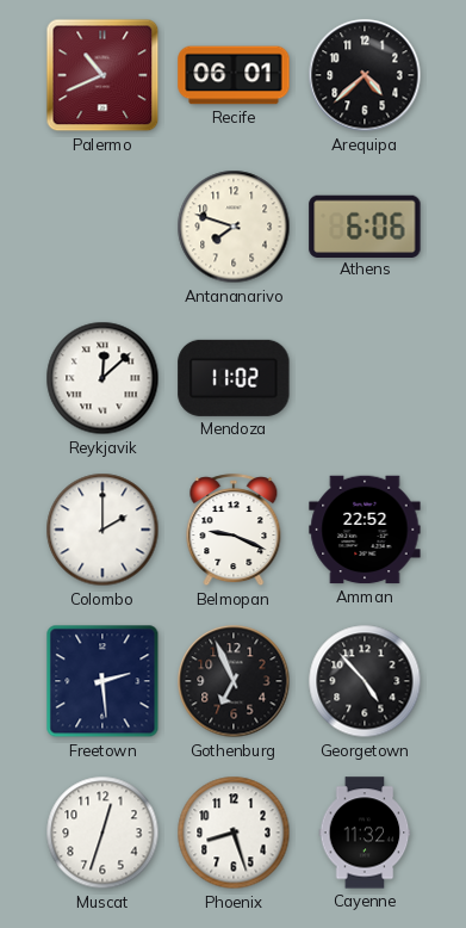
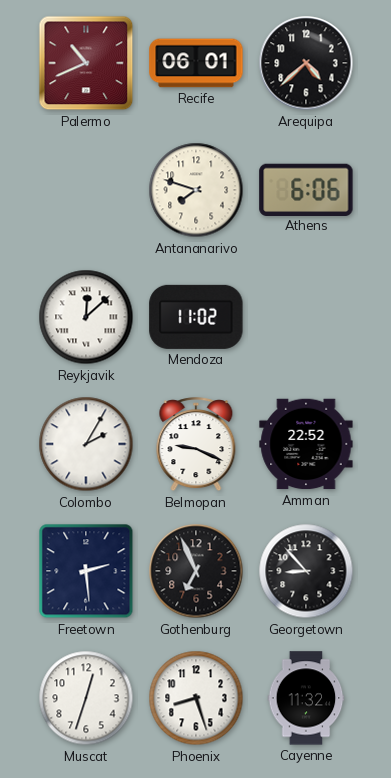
Colombo: 2:00 -> 2:05
Georgetown: 4:53 -> 8:53
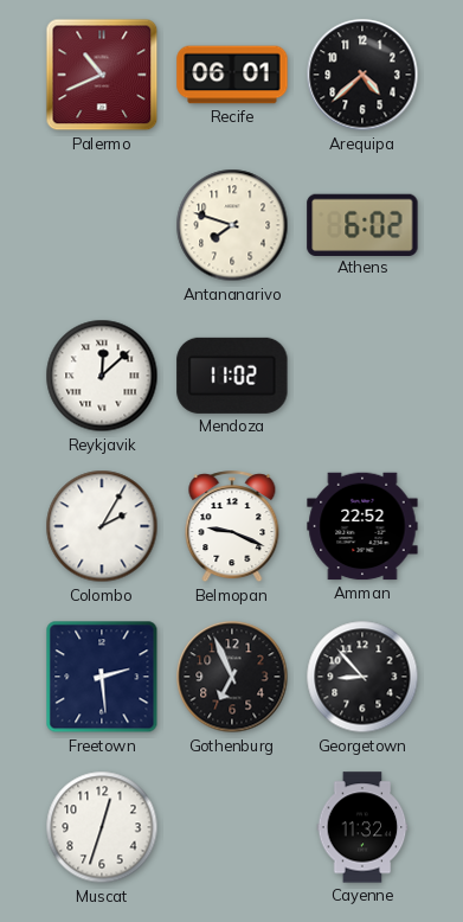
Athens: 6:06 -> 6:02
Phoenix: 8:27 -> none
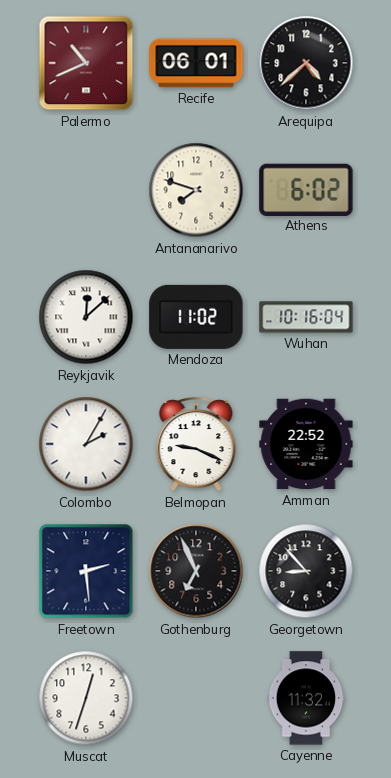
Wuhan: none -> 10:16
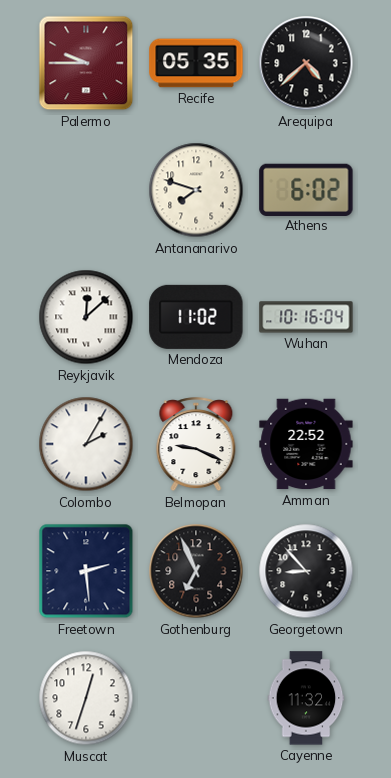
Palermo: 10:41 -> 9:45
Recife: 06:01 -> 05:35
